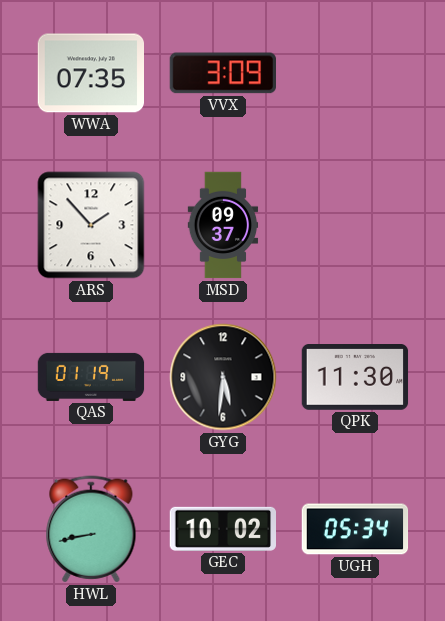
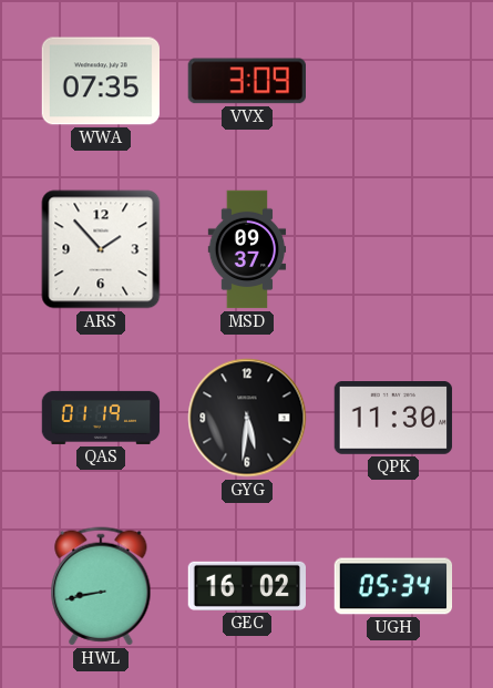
GEC: 10:02 -> 16:02
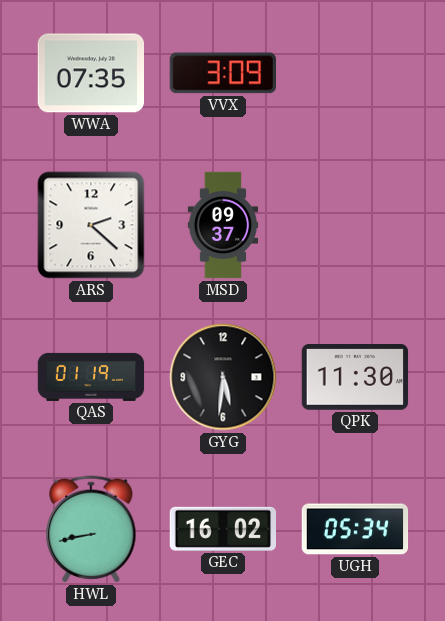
ARS: 1:53 -> 2:22
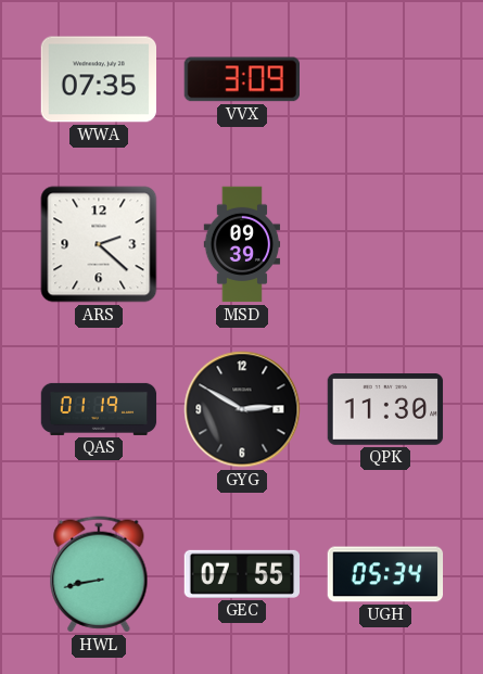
MSD: 09:37 -> 09:39
GYG: 5:31 -> 2:50
GEC: 16:02 -> 07:55
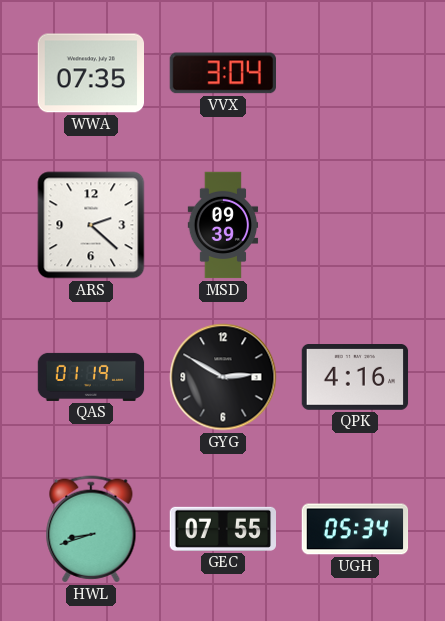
VVX: 3:09 -> 3:04
QPK: 11:30 -> 4:16
HWL: 8:43 -> 8:42
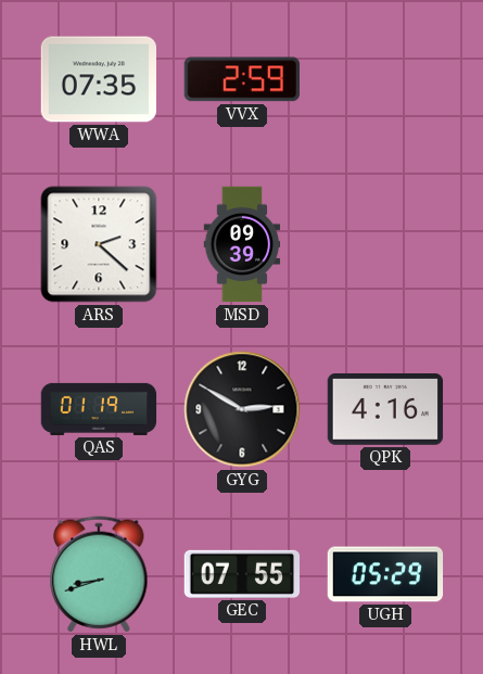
VVX: 3:04 -> 2:59
UGH: 05:34 -> 05:29
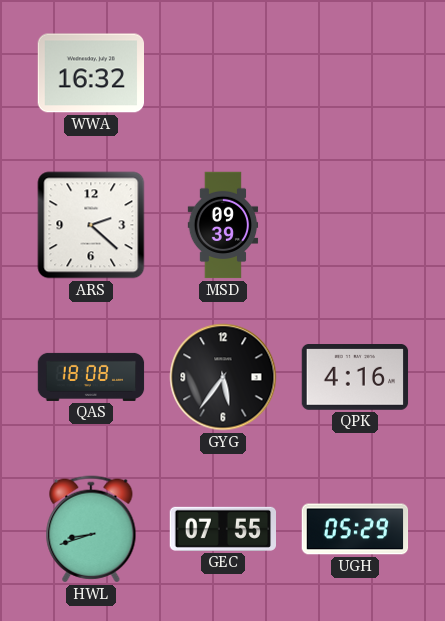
WWA: 07:35 -> 16:32
VVX: 2:59 -> none
QAS: 01:19 -> 18:08
GYG: 2:50 -> 5:36
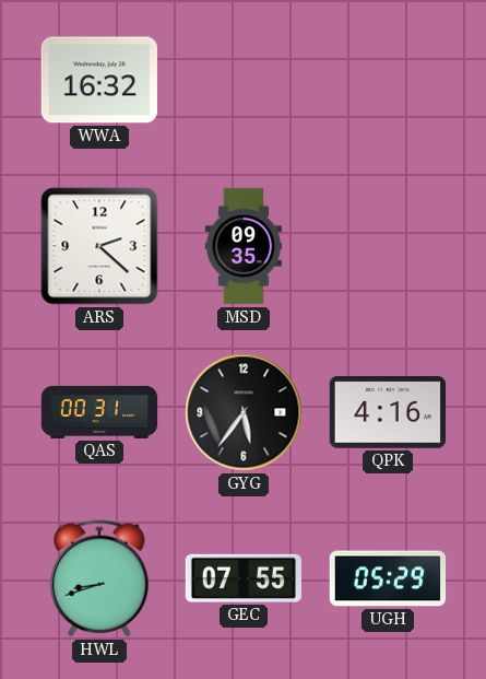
MSD: 09:39 -> 09:35
QAS: 18:08 -> 00:31
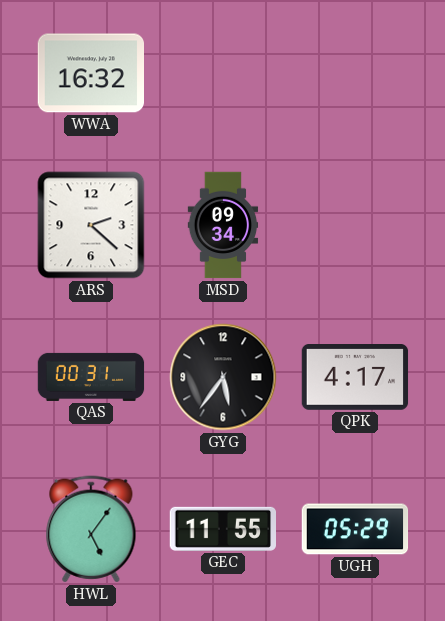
MSD: 09:35 -> 09:34
QPK: 4:16 -> 4:17
HWL: 8:42 -> 5:06
GEC: 07:55 -> 11:55
